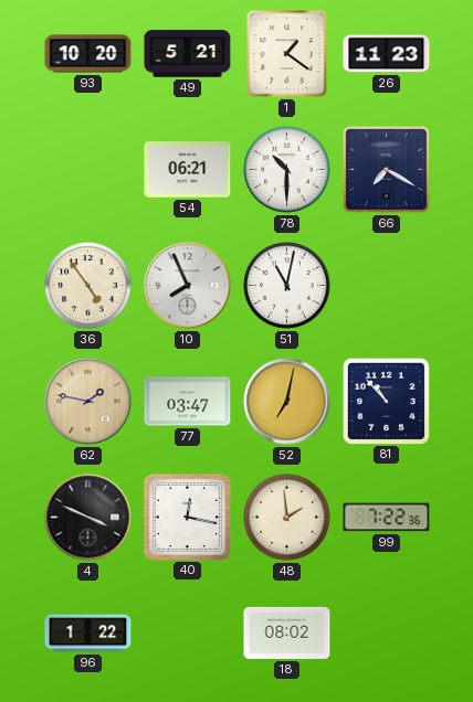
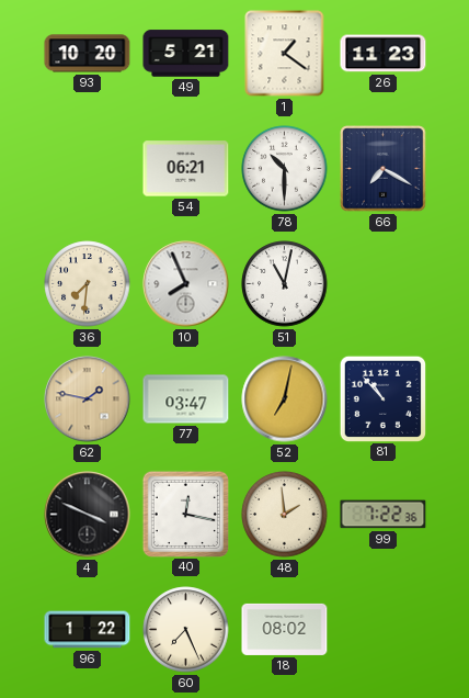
36: 4:54 -> 7:31
60: none -> 7:26
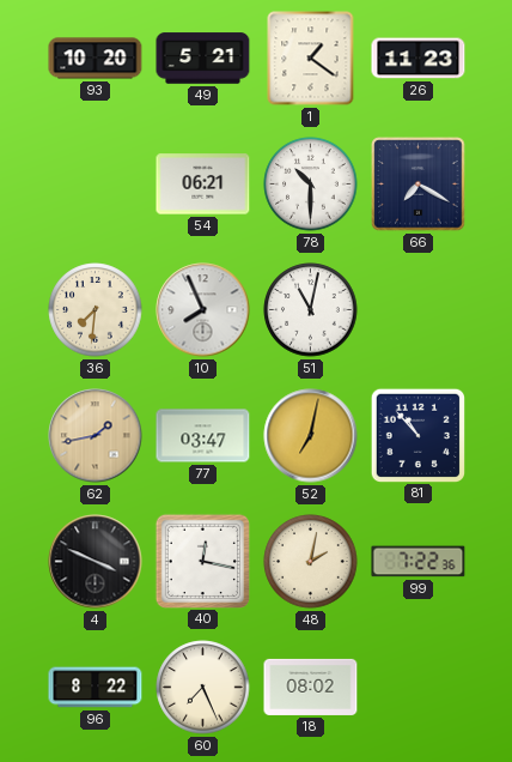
62: 1:47 -> 1:43
48: 1:59 -> 2:02
96: 1:22 -> 8:22
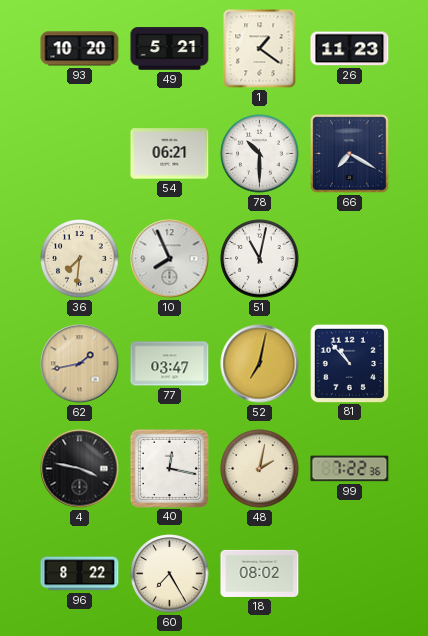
4: 3:49 -> 3:47
60: 7:26 -> 7:25
